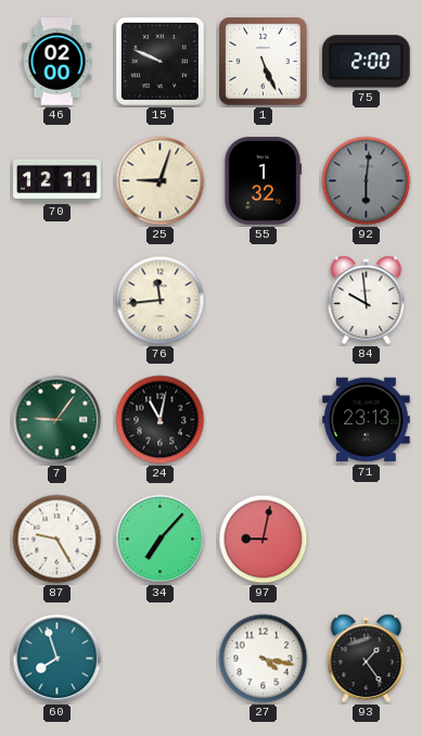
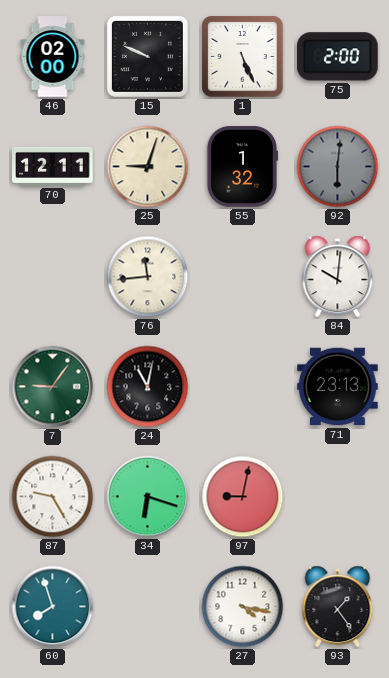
84: 9:59 -> 10:01
34: 7:07 -> 6:18
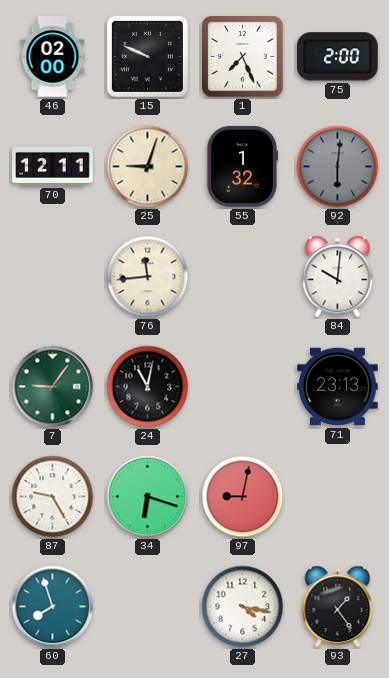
1: 5:26 -> 7:26
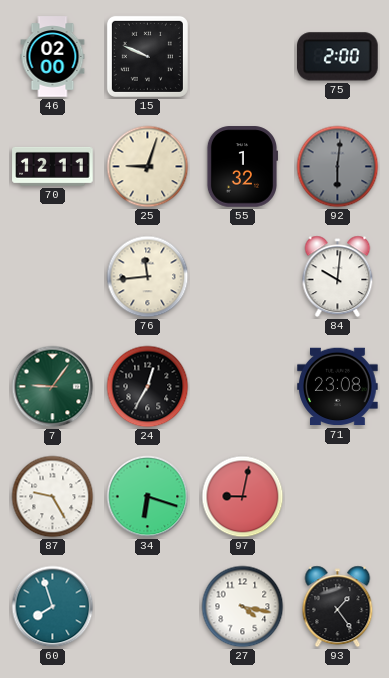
1: 7:26 -> none
24: 11:02 -> 12:35
71: 23:13 -> 23:08
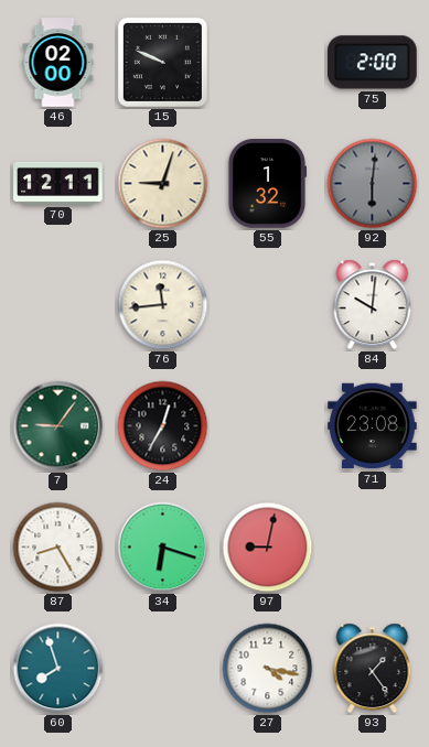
87: 9:25 -> 8:25
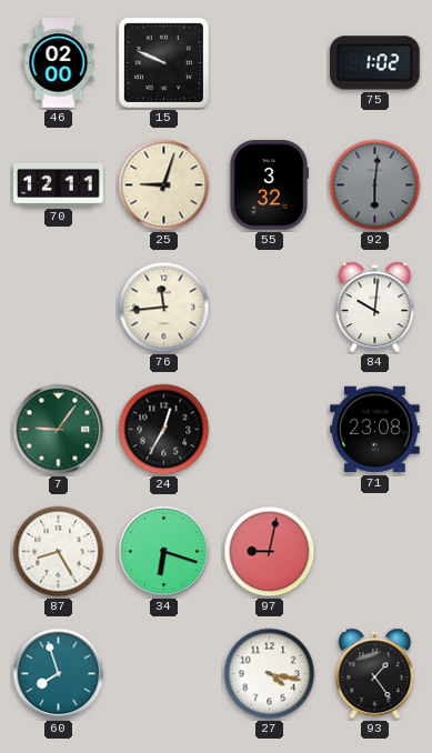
75: 2:00 -> 1:02
55: 1:32 -> 3:32
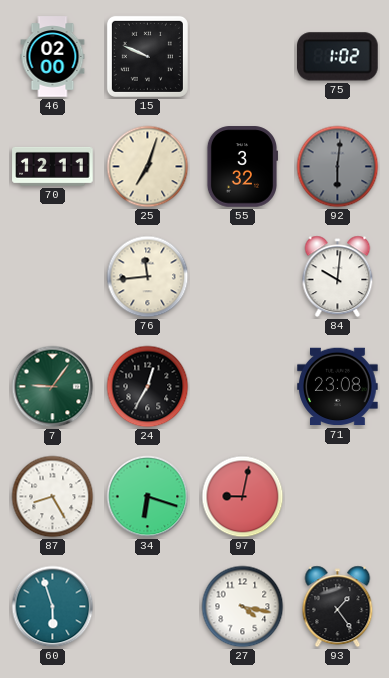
25: 9:03 -> 7:03
60: 7:57 -> 5:57
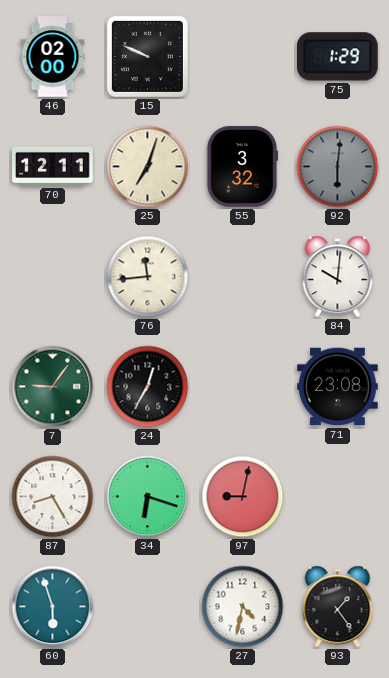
75: 1:02 -> 1:29
27: 4:17 -> 4:32
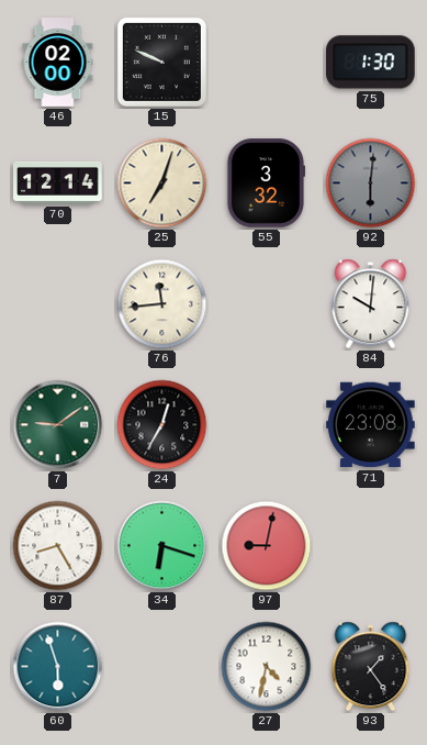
75: 1:29 -> 1:30
70: 12:11 -> 12:14
7: 9:06 -> 9:09
